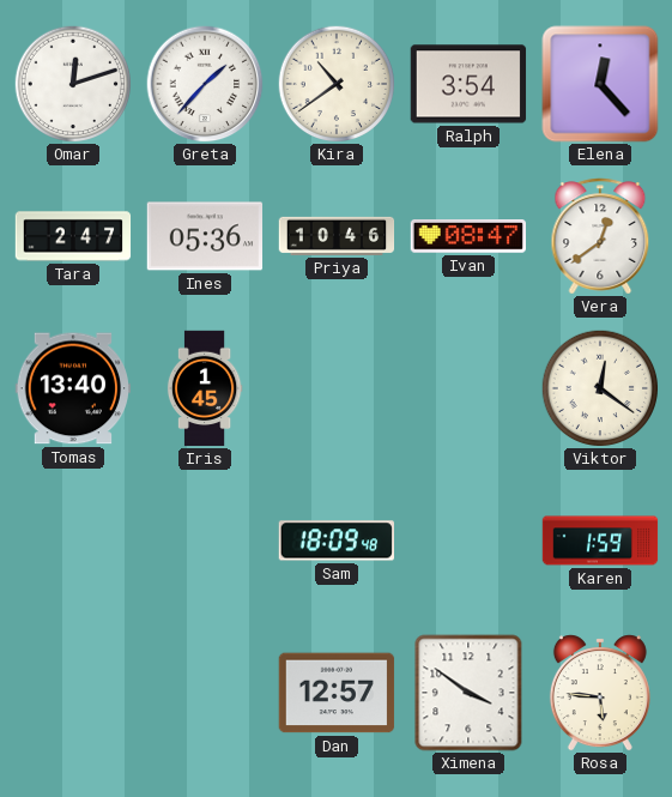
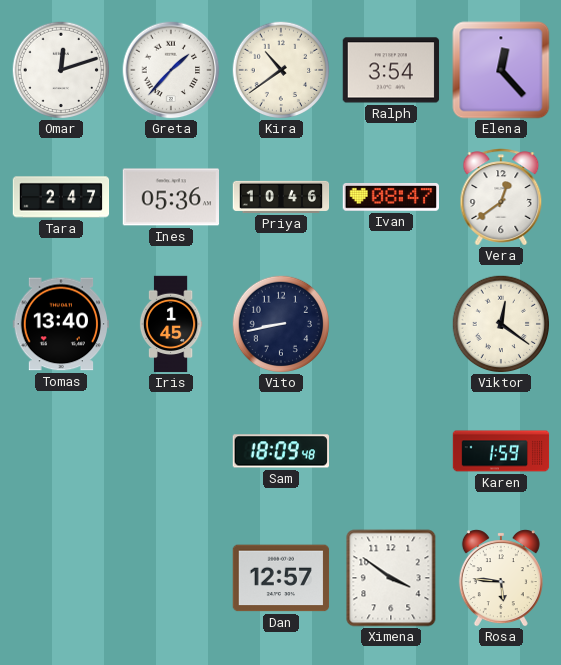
Vito: none -> 8:43
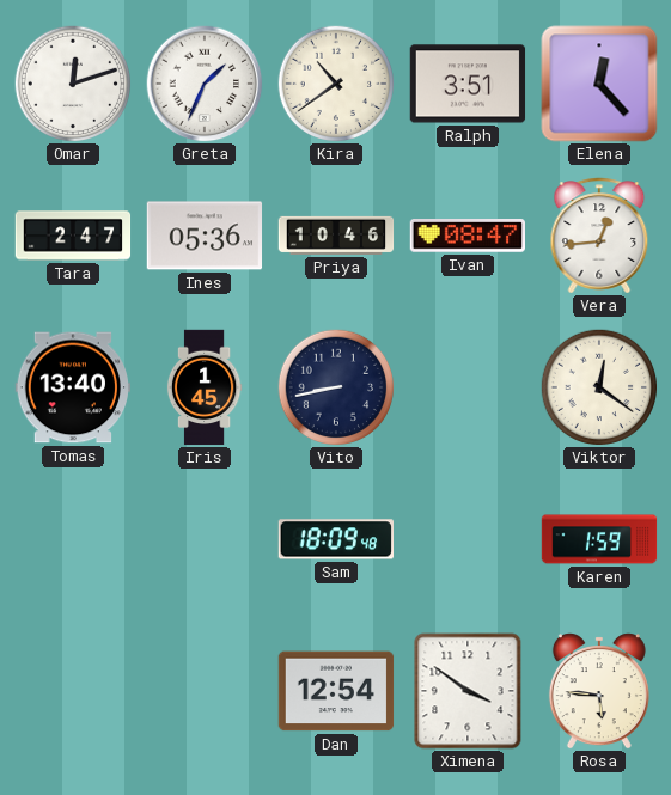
Greta: 1:37 -> 1:34
Ralph: 3:54 -> 3:51
Vera: 12:39 -> 12:44
Dan: 12:57 -> 12:54
